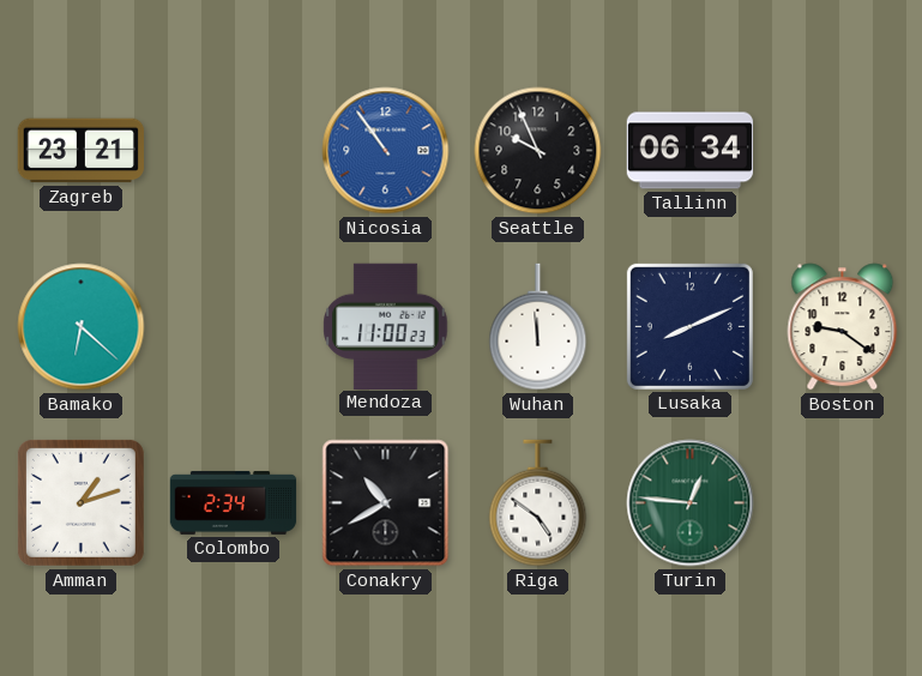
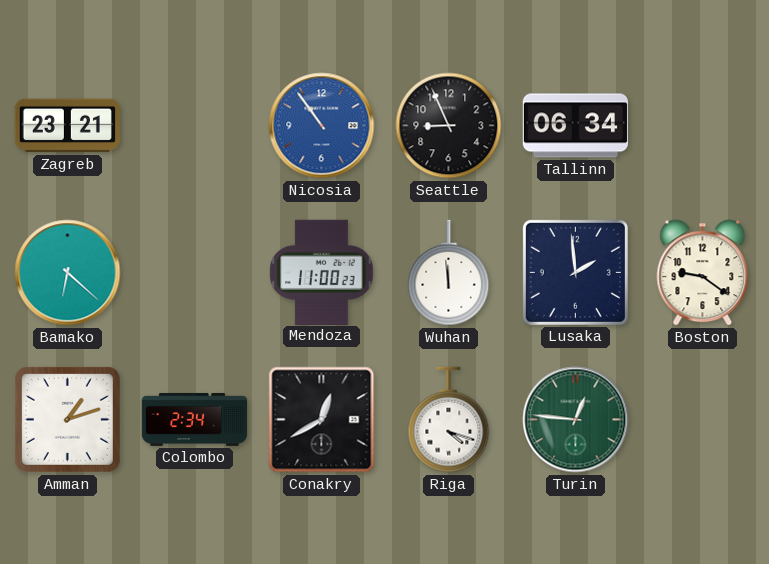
Seattle: 9:56 -> 8:56
Lusaka: 8:11 -> 1:59
Conakry: 10:40 -> 12:40
Riga: 4:51 -> 4:18
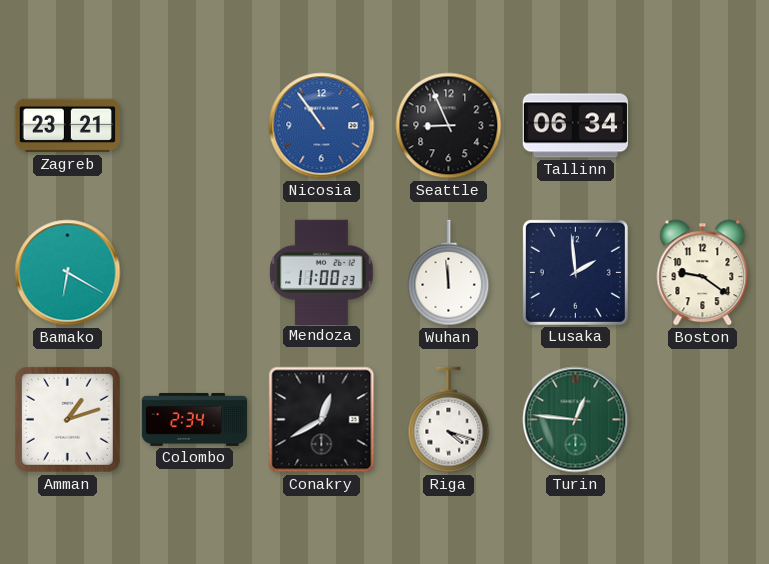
Bamako: 6:22 -> 6:20
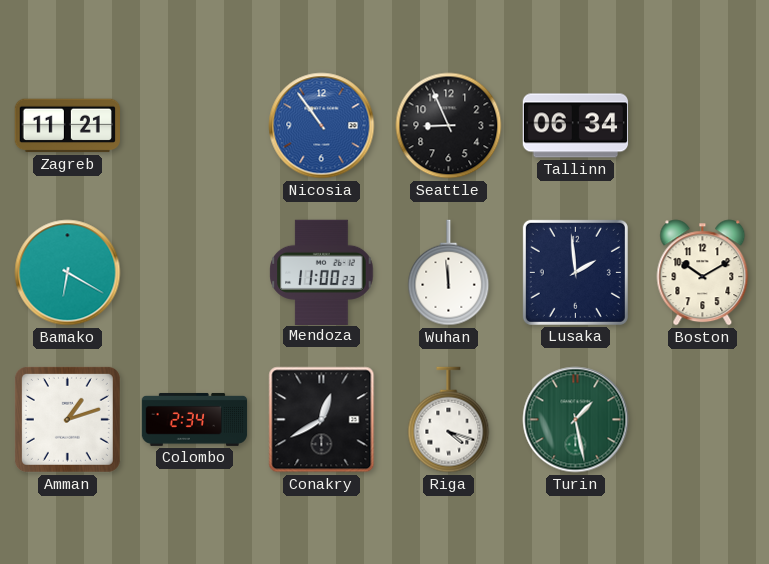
Zagreb: 23:21 -> 11:21
Boston: 9:21 -> 10:10
Turin: 12:46 -> 1:28
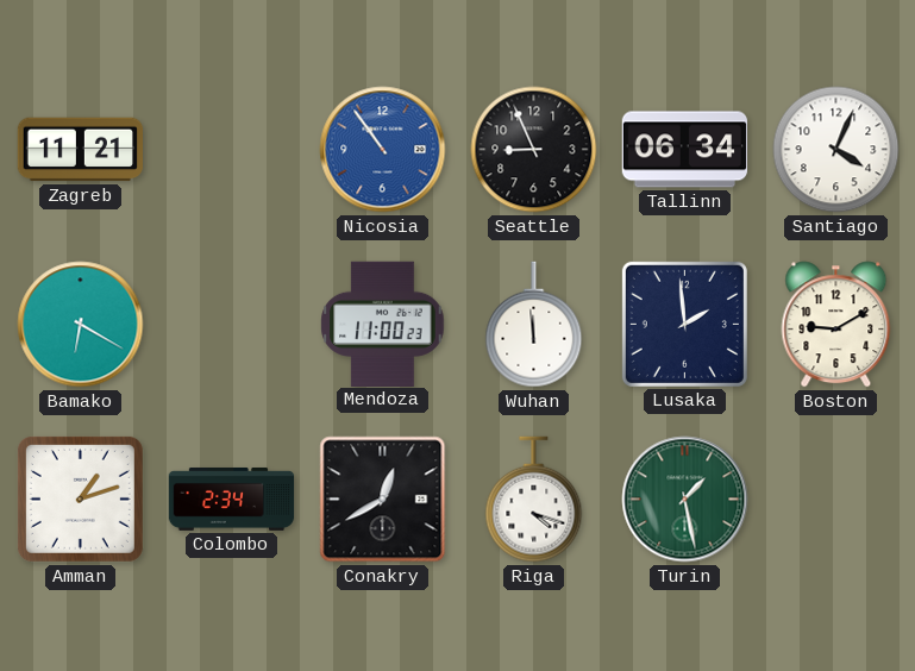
Santiago: none -> 4:04
Boston: 10:10 -> 9:10
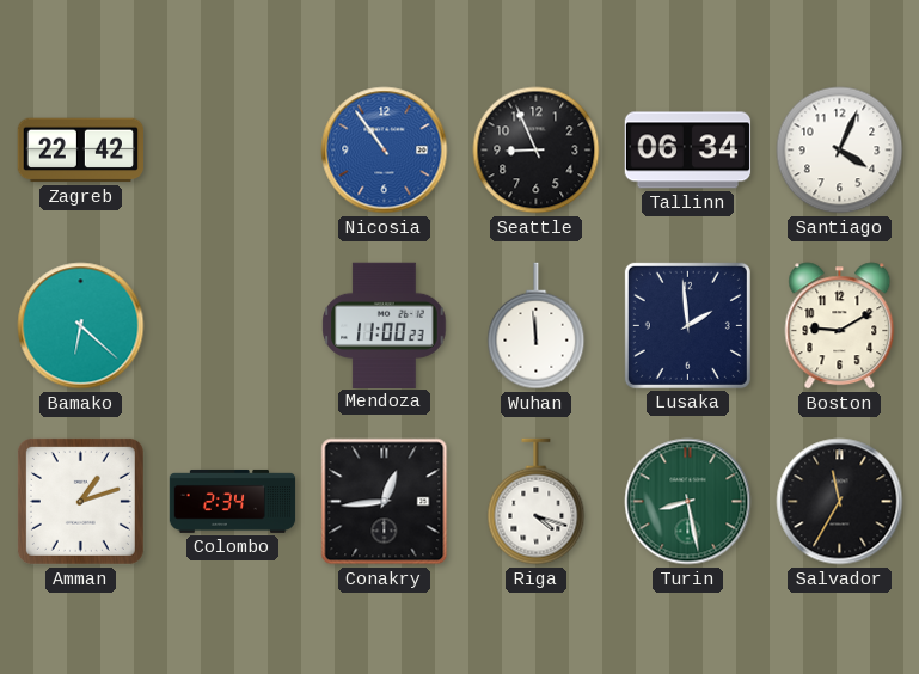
Zagreb: 11:21 -> 22:42
Bamako: 6:20 -> 6:22
Conakry: 12:40 -> 12:44
Turin: 1:28 -> 8:28
Salvador: none -> 11:35
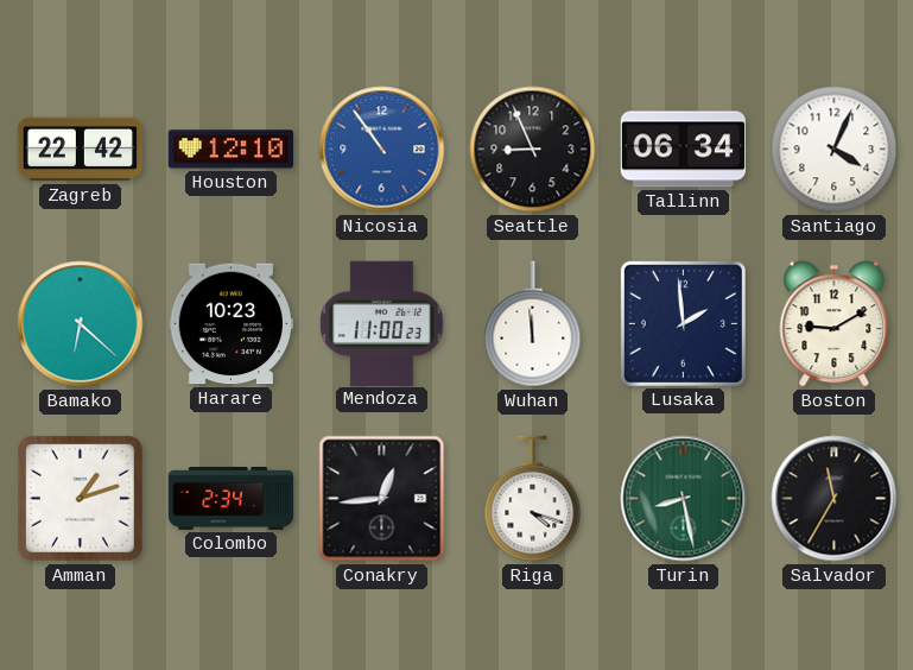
Houston: none -> 12:10
Harare: none -> 10:23
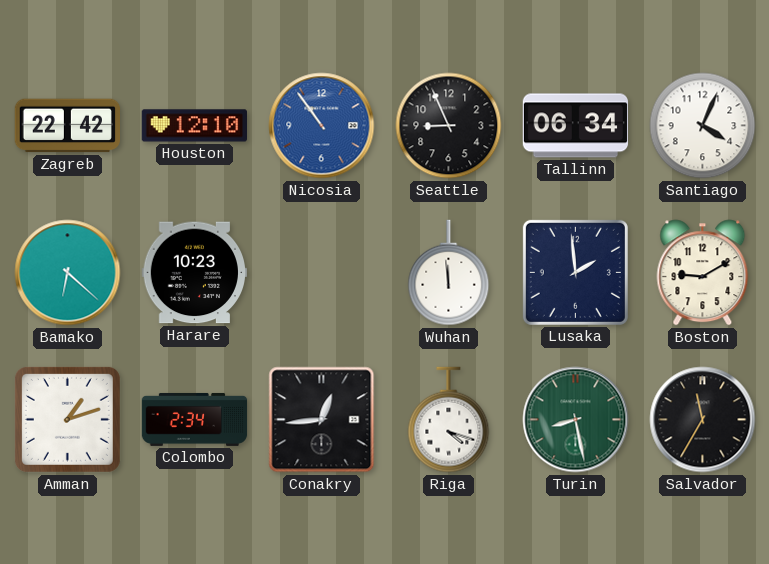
Mendoza: 11:00 -> none
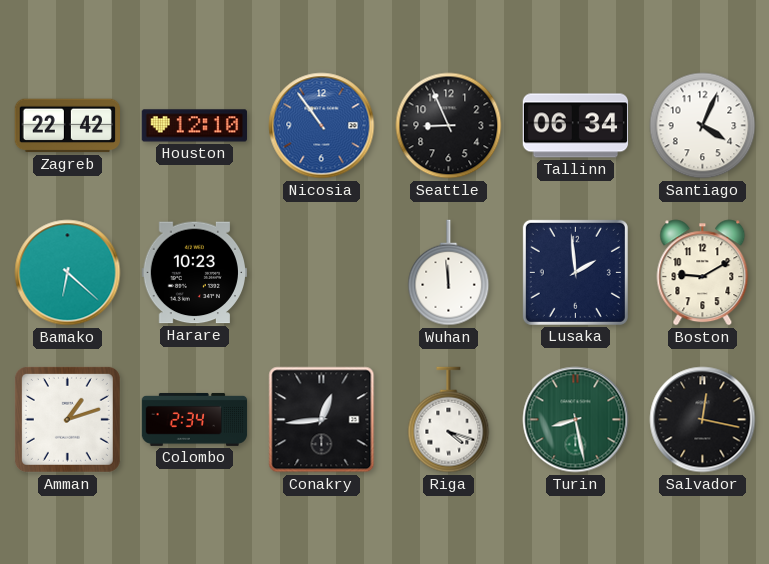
Salvador: 11:35 -> 12:17
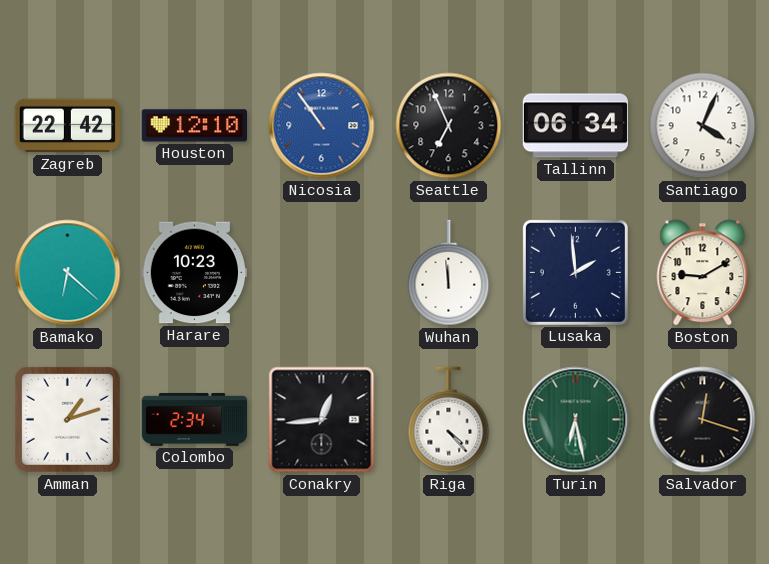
Seattle: 8:56 -> 6:56
Riga: 4:18 -> 4:23
Turin: 8:28 -> 6:28
Salvador: 12:17 -> 12:18
